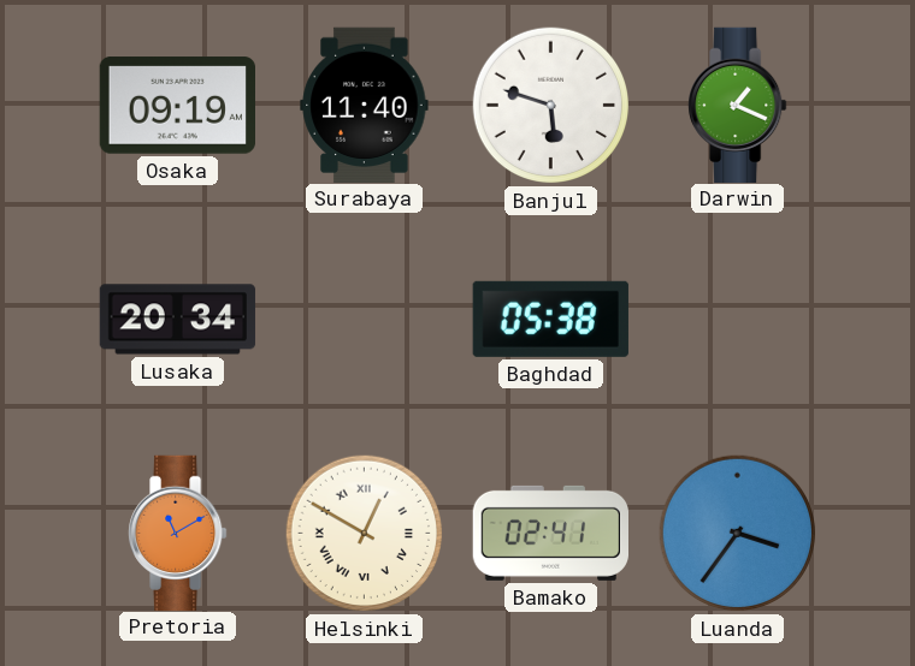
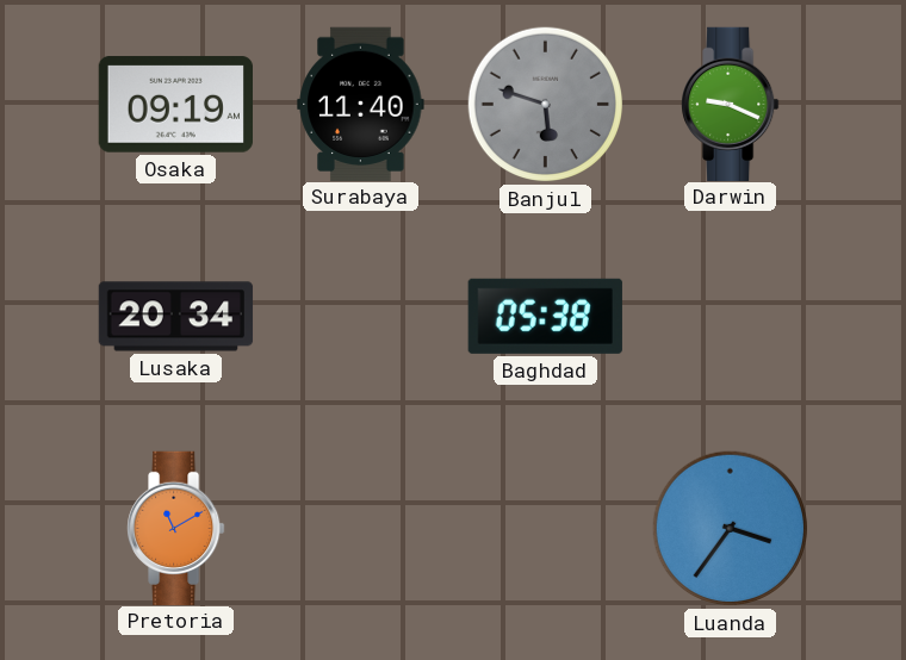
Banjul dial: white -> grey
Darwin: 1:19 -> 9:19
Helsinki: 12:50 -> none
Bamako: 02:41 -> none
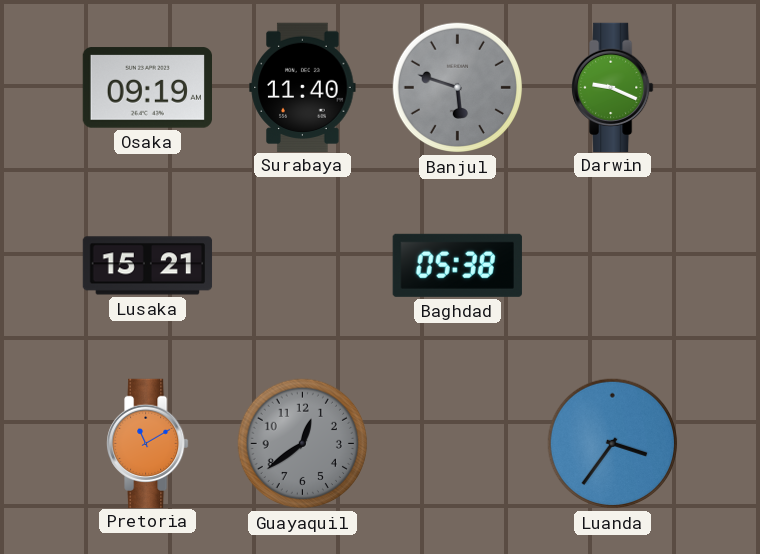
Lusaka: 20:34 -> 15:21
Guayaquil: none -> 12:39
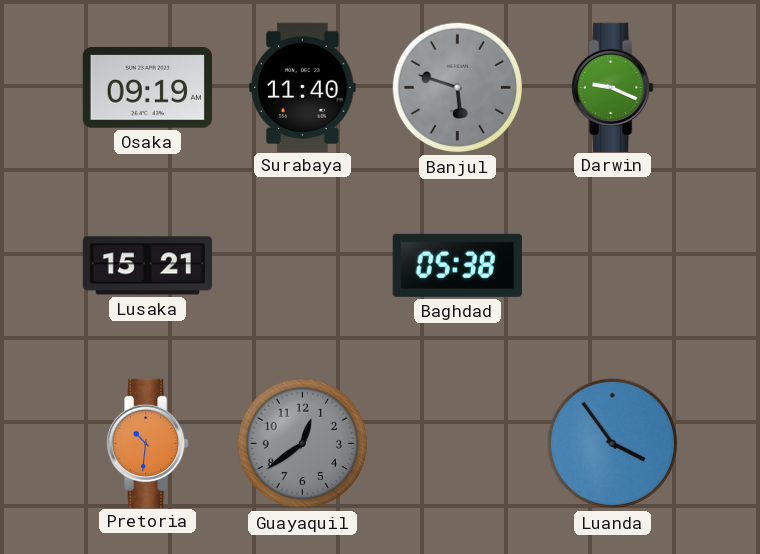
Pretoria: 11:10 -> 10:31
Luanda: 3:36 -> 3:54
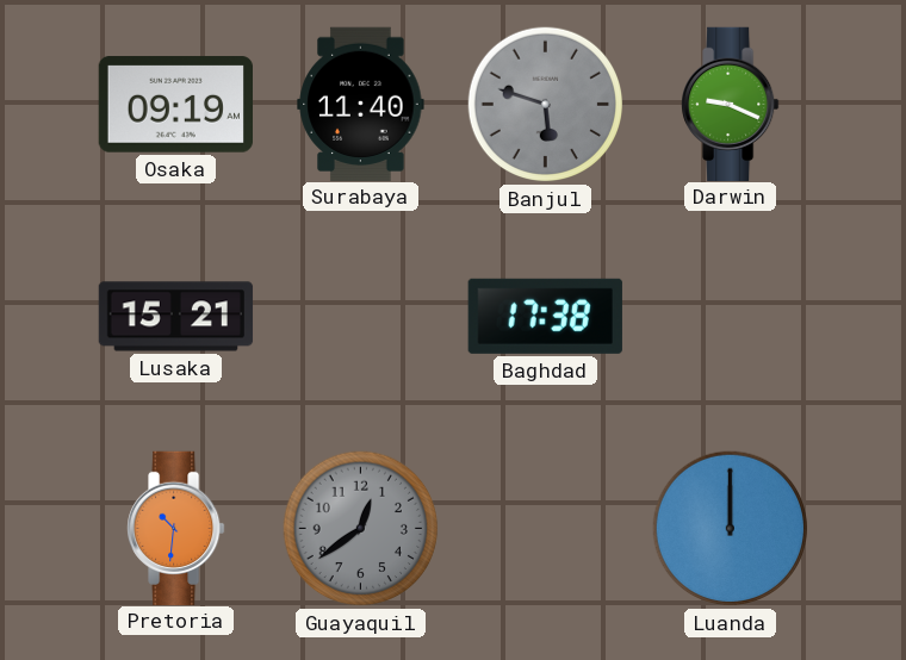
Baghdad: 05:38 -> 17:38
Luanda: 3:54 -> 12:00
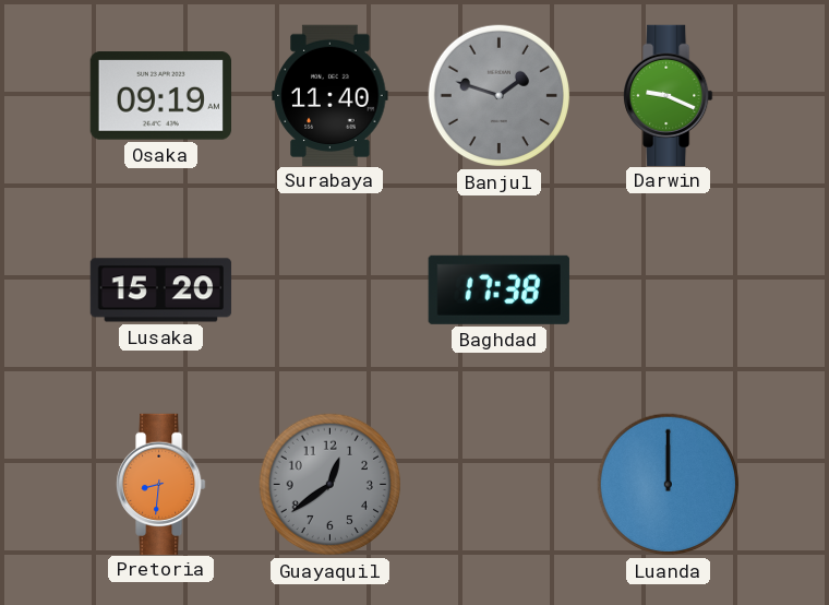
Banjul: 5:48 -> 1:48
Lusaka: 15:21 -> 15:20
Pretoria: 10:31 -> 8:31
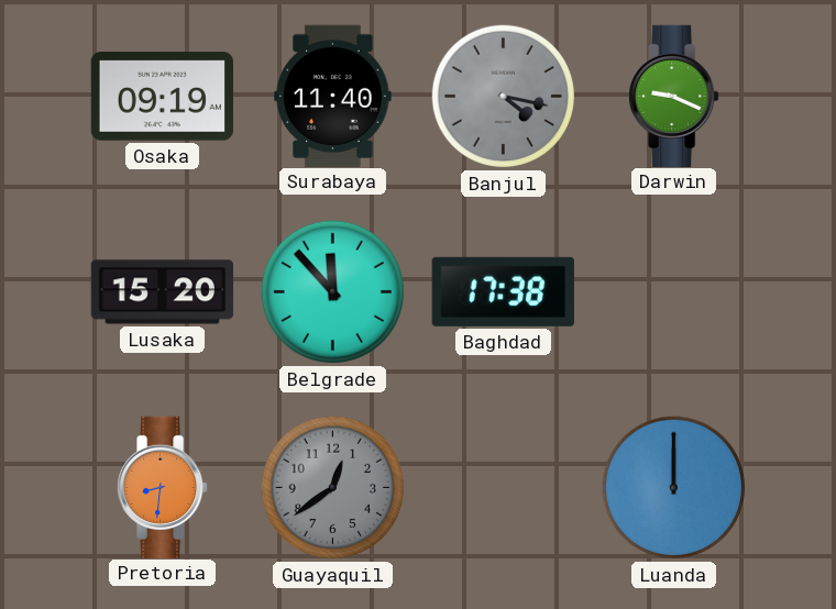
Banjul: 1:48 -> 4:17
Belgrade: none -> 11:53
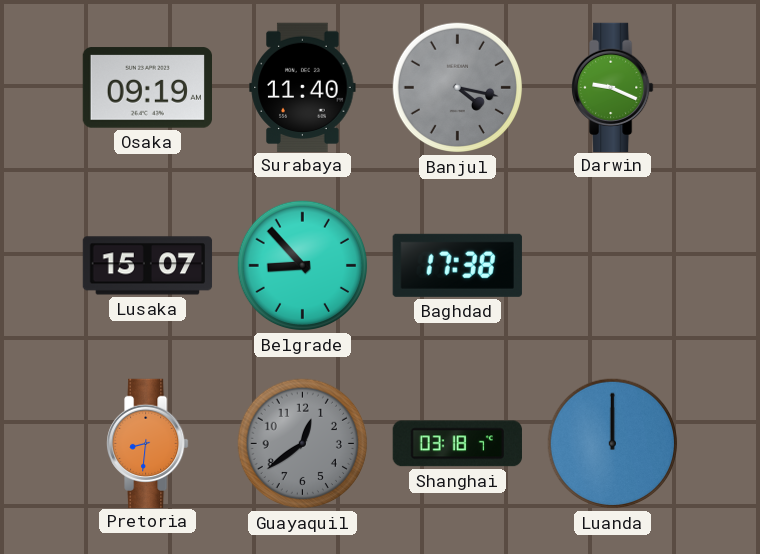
Lusaka: 15:20 -> 15:07
Belgrade: 11:53 -> 8:53
Shanghai: none -> 03:18
